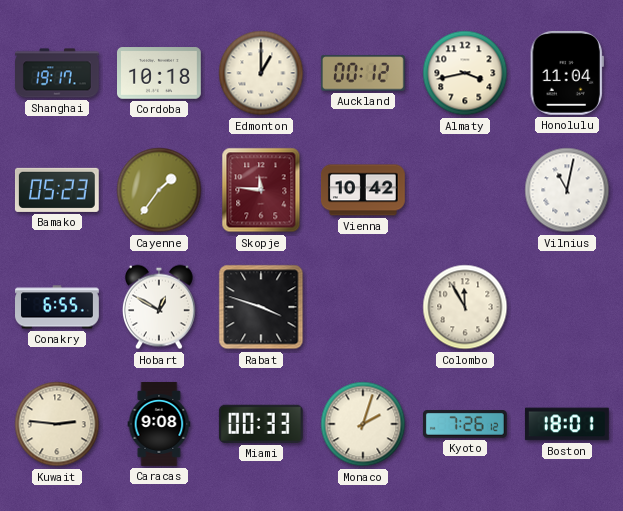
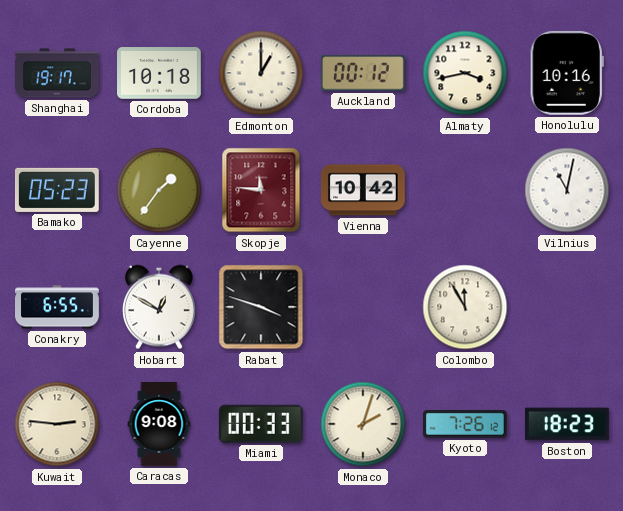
Honolulu: 11:04 -> 10:16
Boston: 18:01 -> 18:23
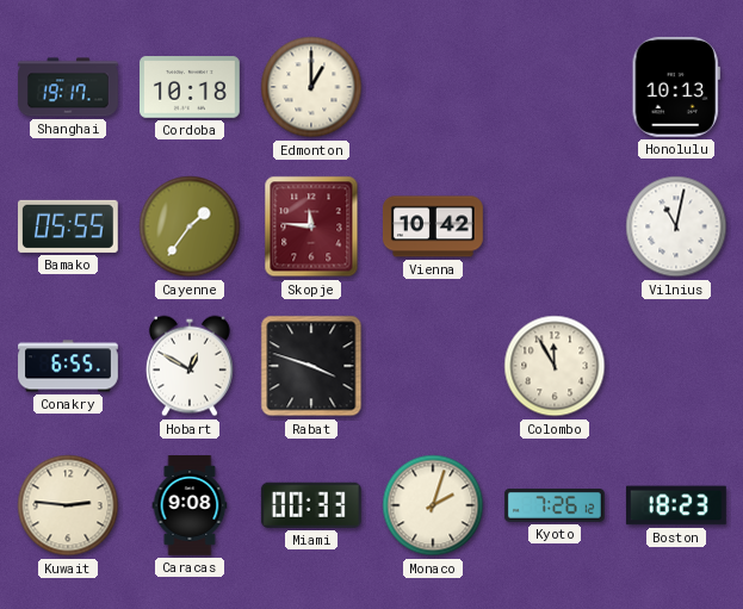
Auckland: 00:12 -> none
Almaty: 3:43 -> none
Honolulu: 10:16 -> 10:13
Bamako: 05:23 -> 05:55
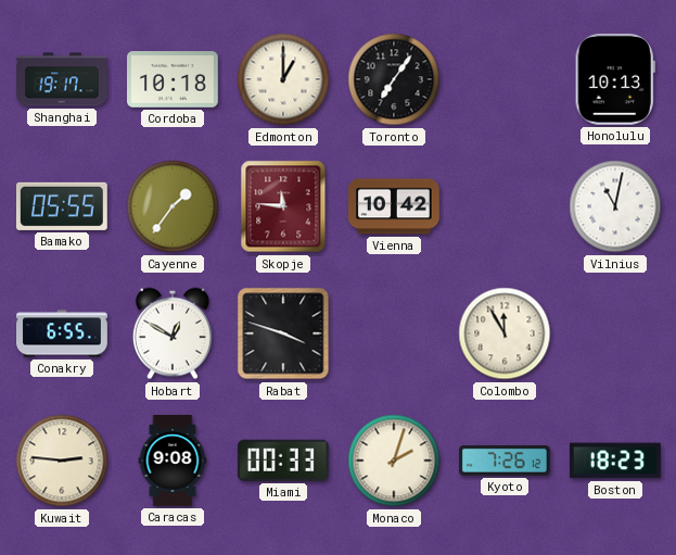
Toronto: none -> 7:06
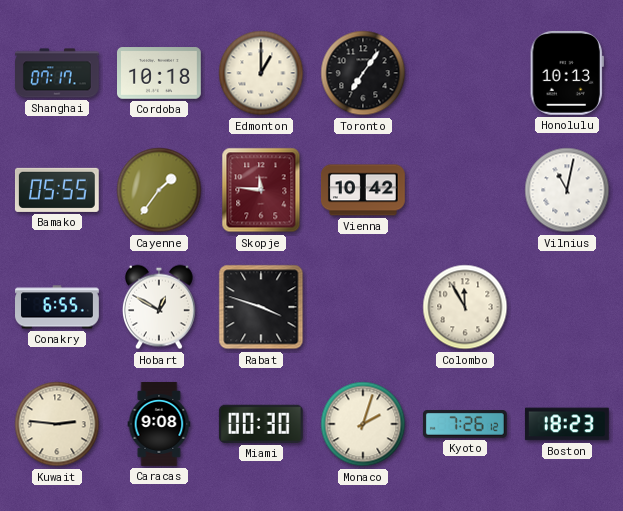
Shanghai: 19:17 -> 07:17
Miami: 00:33 -> 00:30
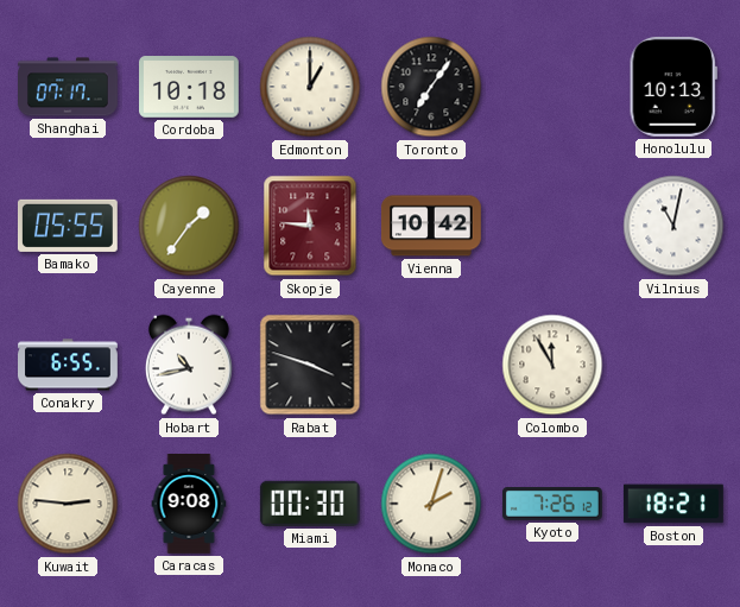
Hobart: 12:50 -> 10:43
Boston: 18:23 -> 18:21
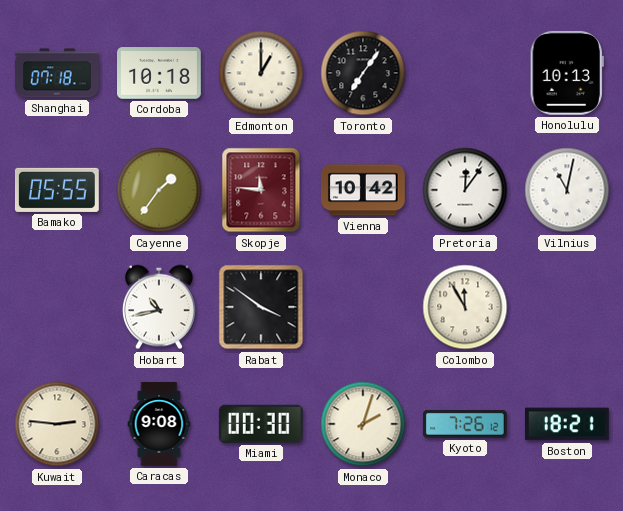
Shanghai: 07:17 -> 07:18
Pretoria: none -> 12:06
Conakry: 6:55 -> none
Rabat: 3:48 -> 3:51
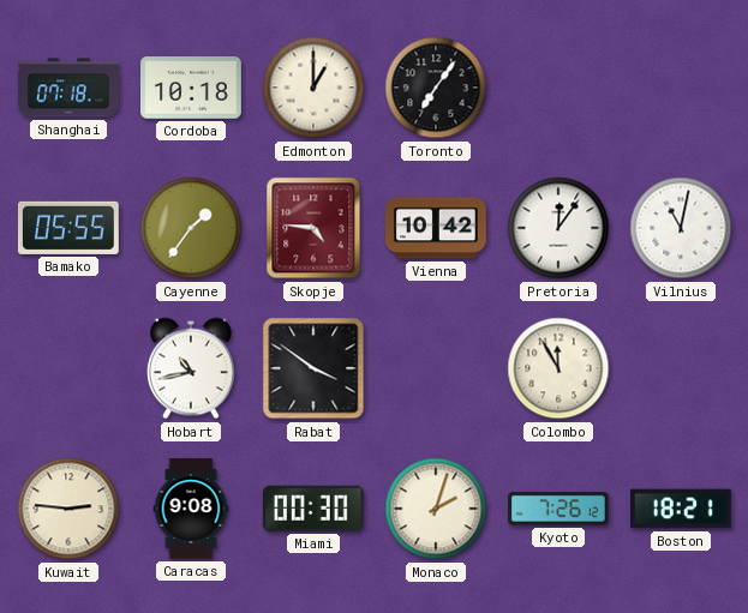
Honolulu: 10:13 -> none
Skopje: 11:46 -> 4:46
